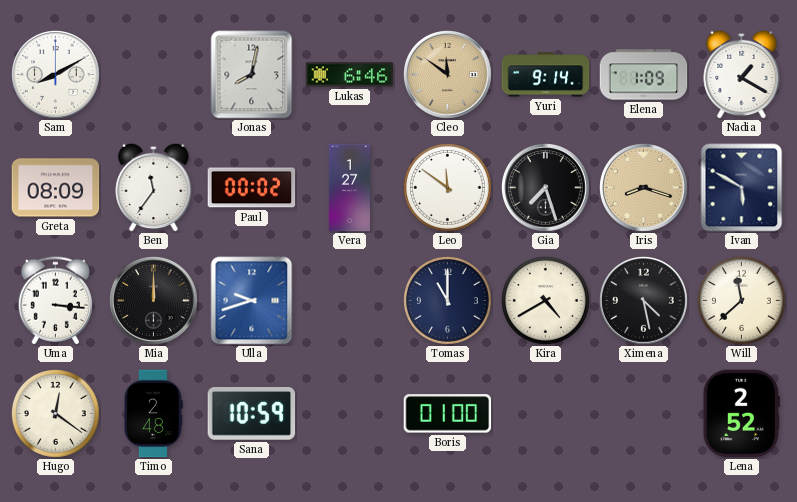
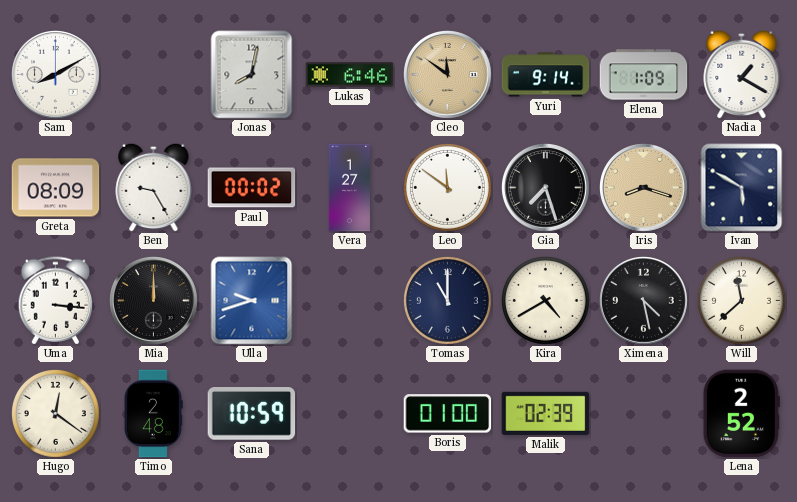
Ben: 11:36 -> 9:25
Malik: none -> 02:39
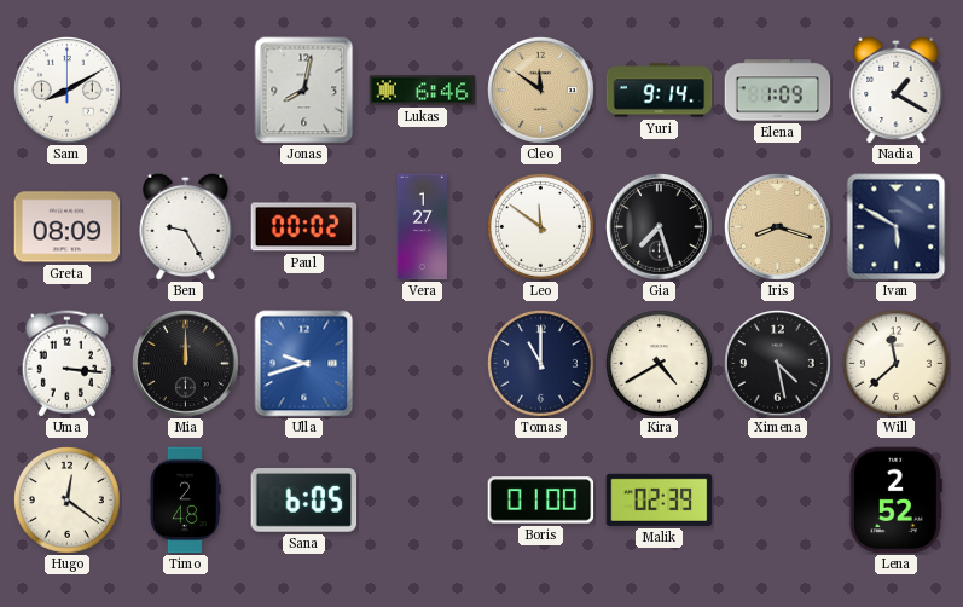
Sana: 10:59 -> 6:05
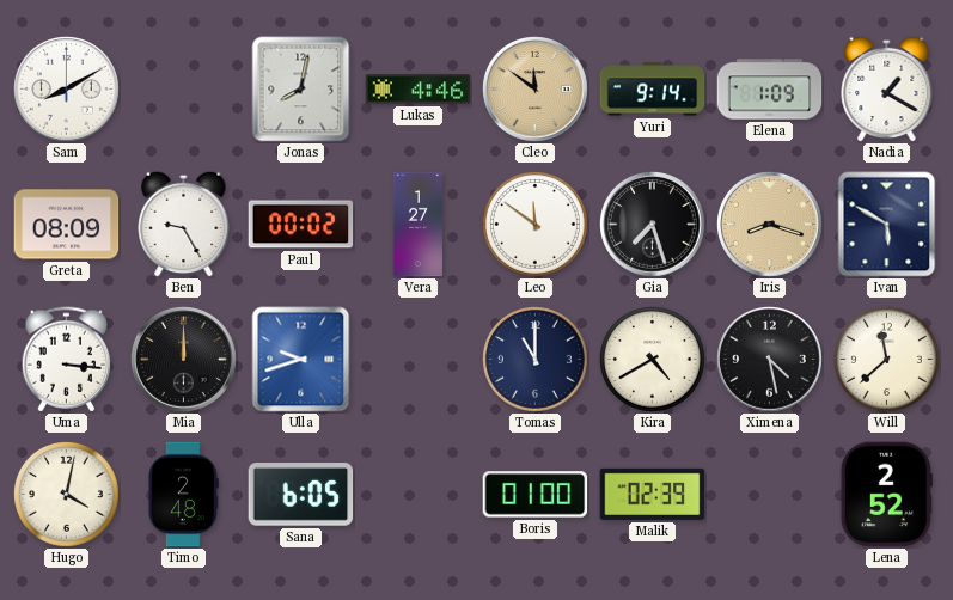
Lukas: 6:46 -> 4:46
Hugo: 12:21 -> 4:02
